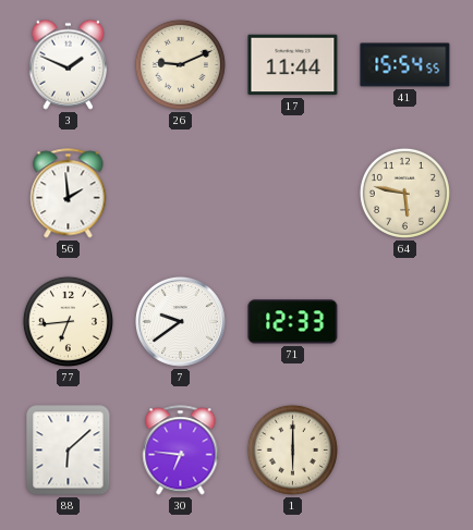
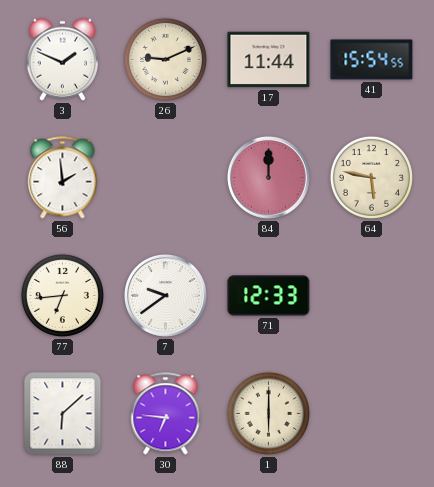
84: none -> 12:00
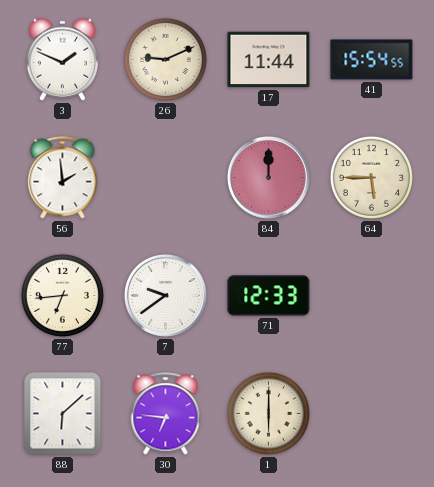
64: 5:47 -> 5:45
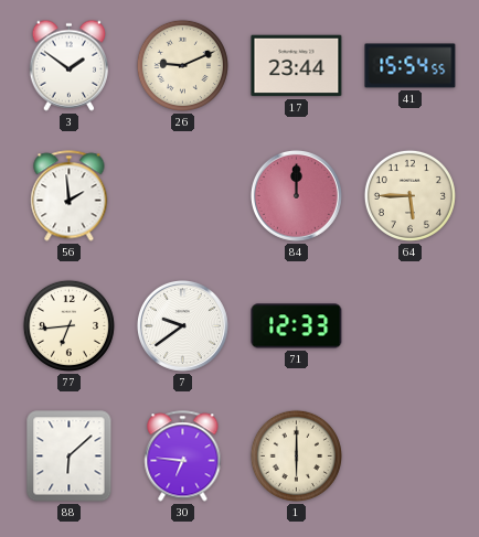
3: 1:49 -> 1:51
17: 11:44 -> 23:44
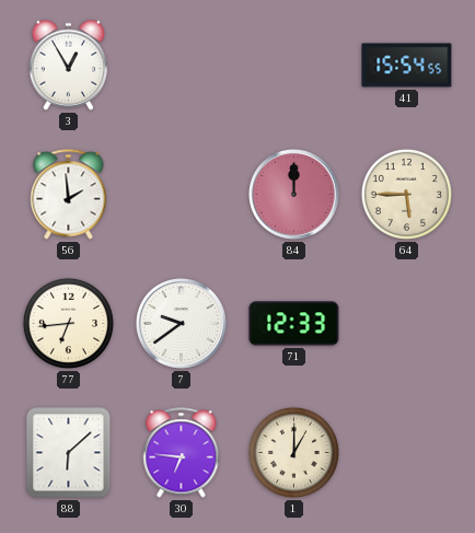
3: 1:51 -> 12:55
26: 9:11 -> none
17: 23:44 -> none
1: 6:00 -> 1:00
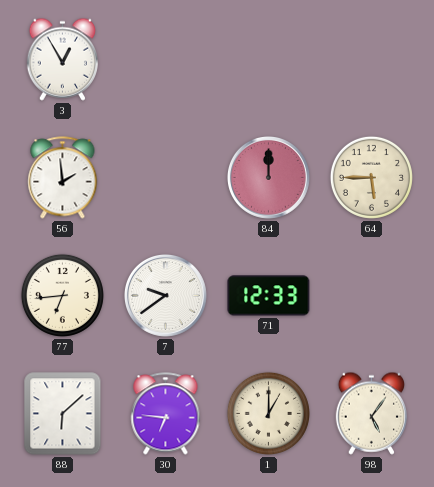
41: 15:54 -> none
98: none -> 5:06
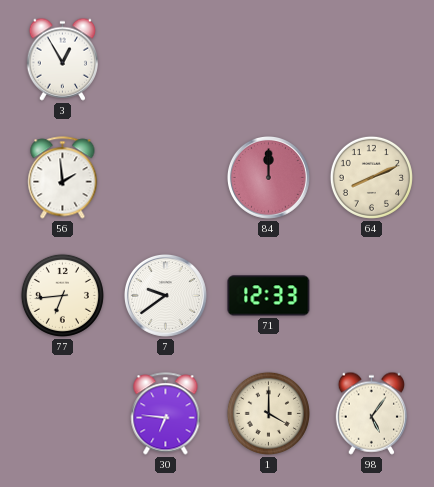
64: 5:45 -> 8:11
88: 6:08 -> none
1: 1:00 -> 4:00
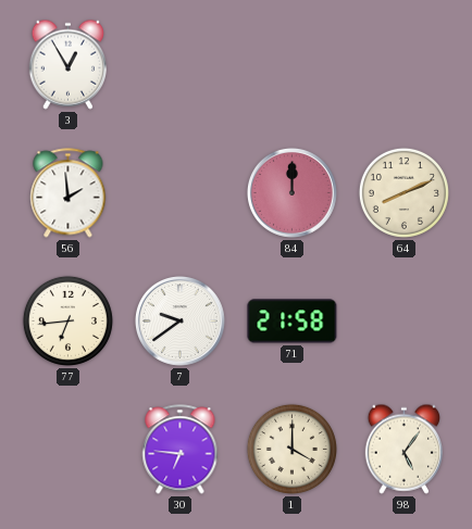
71: 12:33 -> 21:58
